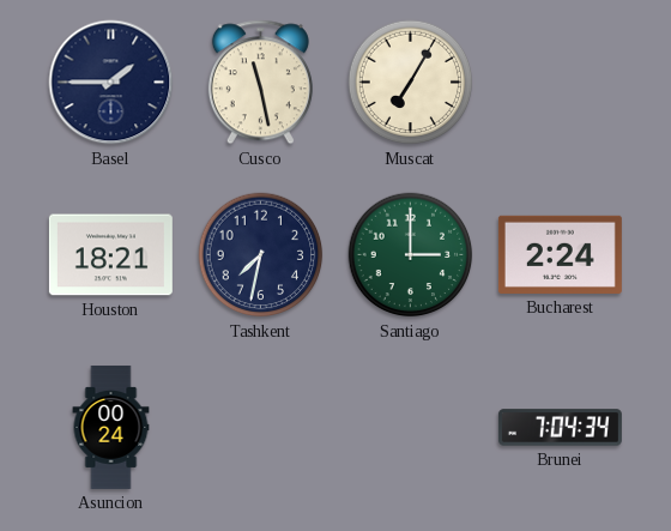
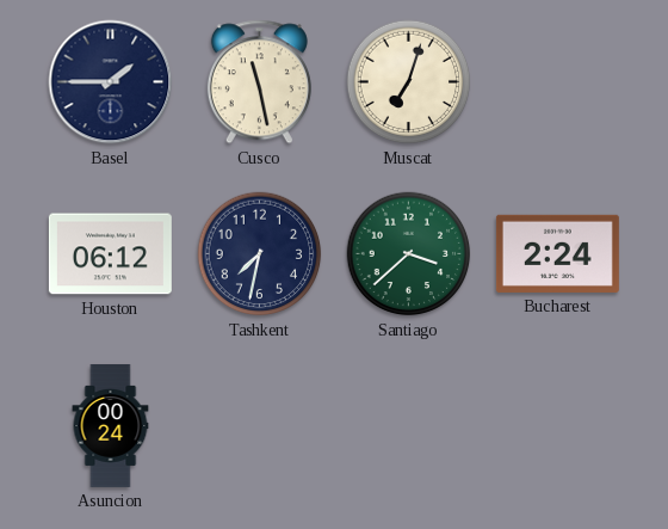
Muscat: 7:05 -> 7:03
Houston: 18:21 -> 06:12
Santiago: 3:00 -> 3:38
Brunei: 7:04 -> none
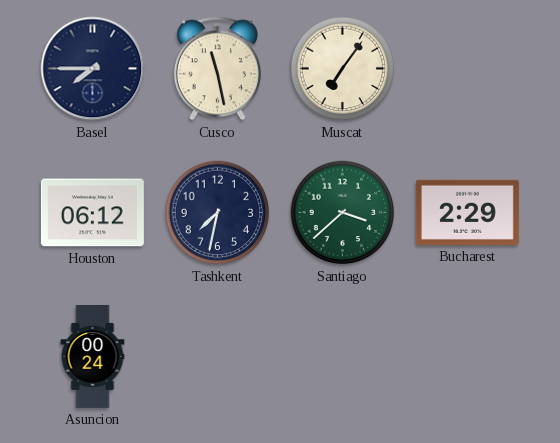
Basel: 1:45 -> 7:45
Muscat: 7:03 -> 7:06
Bucharest: 2:24 -> 2:29
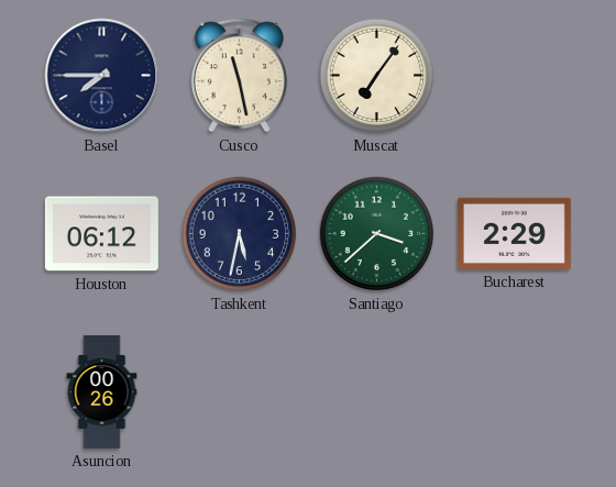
Tashkent: 7:32 -> 5:32
Asuncion: 00:24 -> 00:26
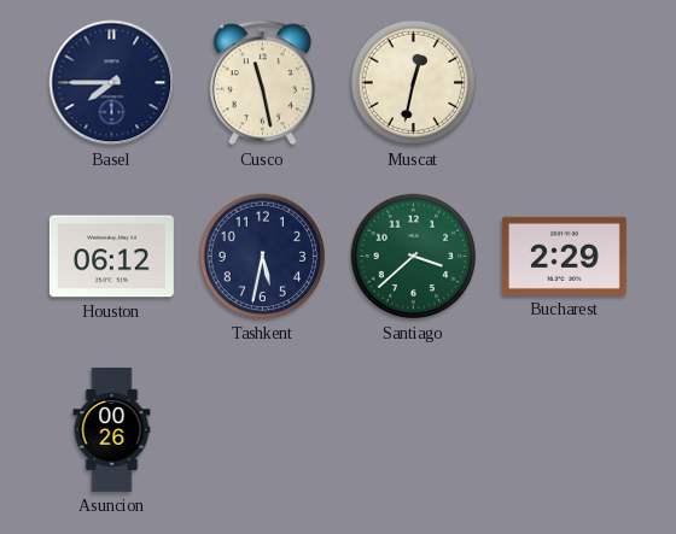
Muscat: 7:06 -> 12:32
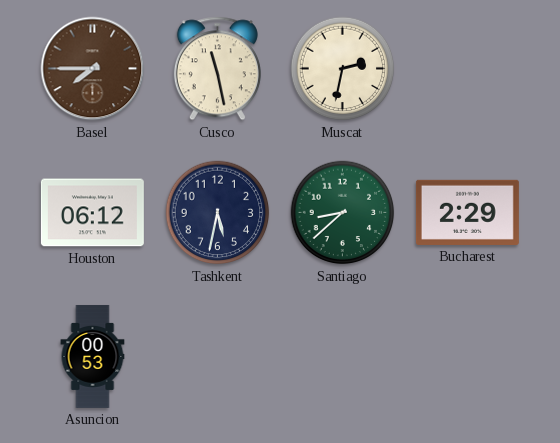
Basel dial: navy -> brown
Muscat: 12:32 -> 2:32
Santiago: 3:38 -> 8:38
Asuncion: 00:26 -> 00:53
